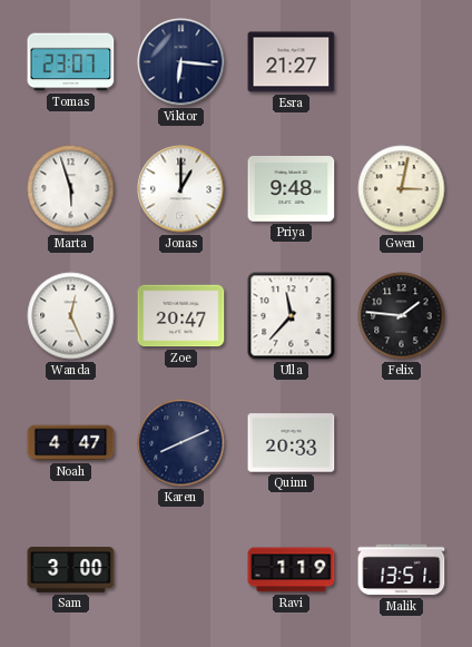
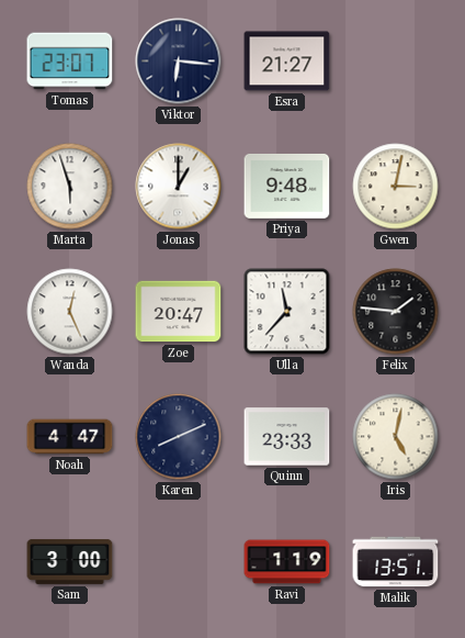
Quinn: 20:33 -> 23:33
Iris: none -> 5:02
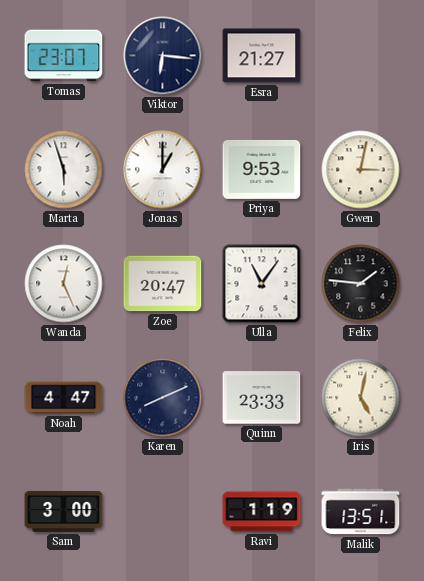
Priya: 9:48 -> 9:53
Ulla: 11:37 -> 11:06
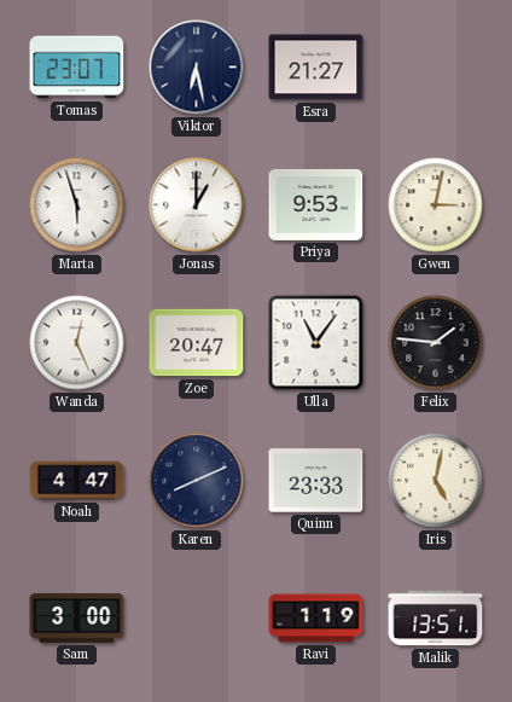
Viktor: 6:16 -> 6:28
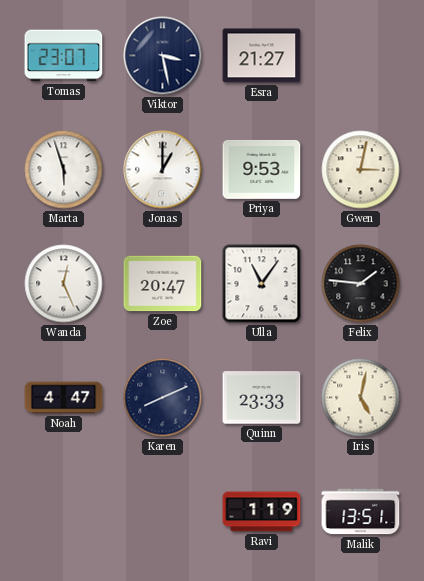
Viktor: 6:28 -> 3:28
Sam: 3:00 -> none
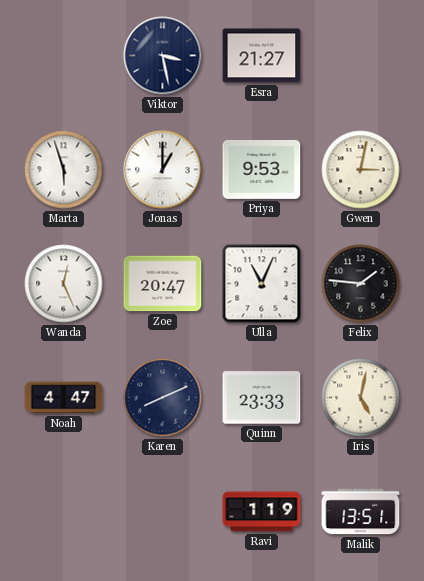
Tomas: 23:07 -> none
Ulla: 11:06 -> 11:04
